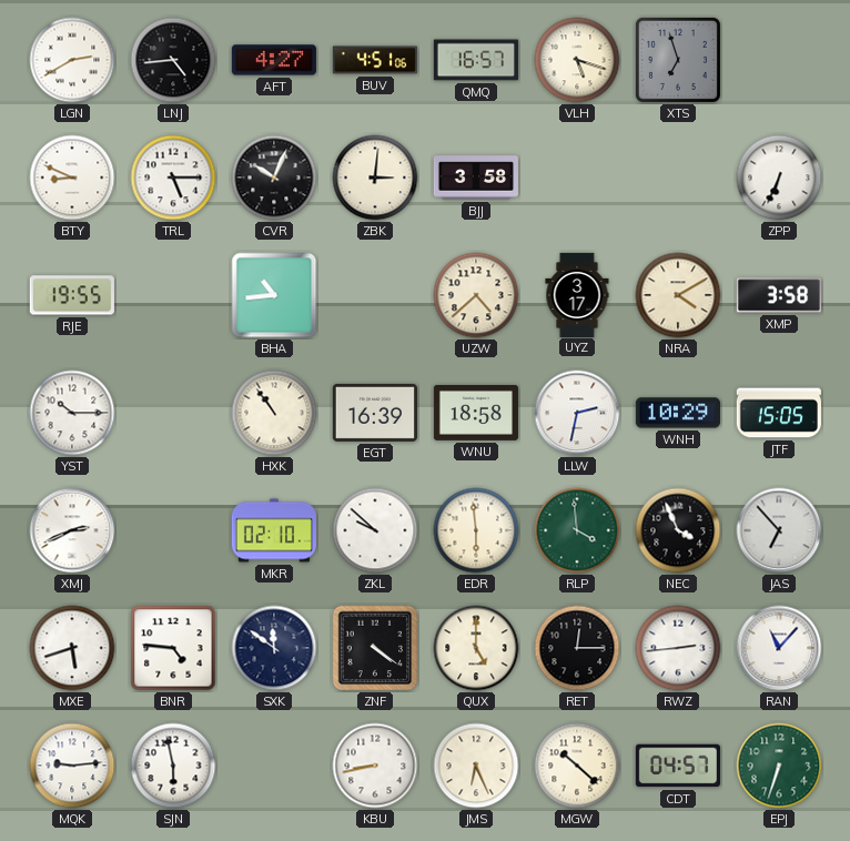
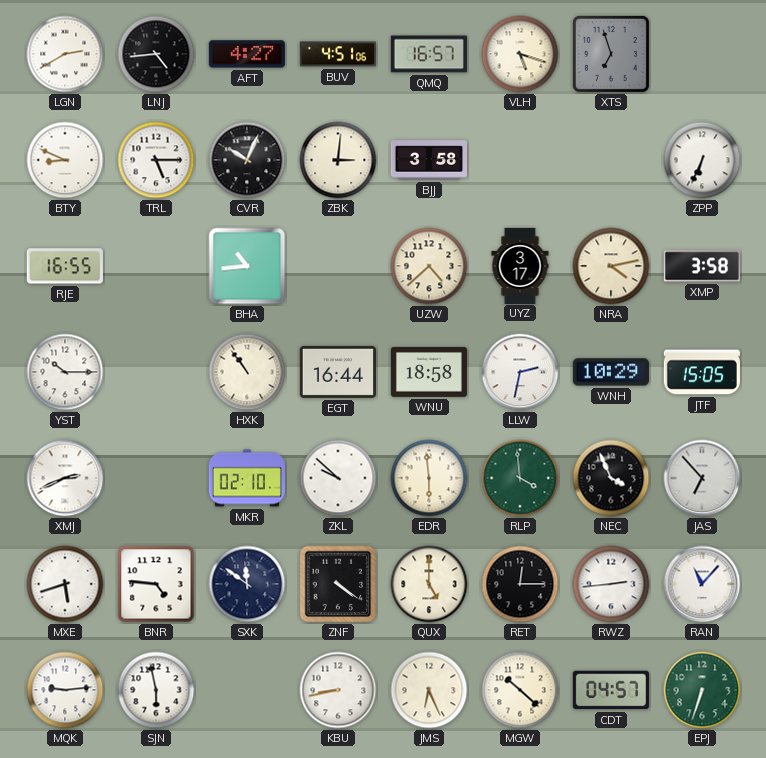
RJE: 19:55 -> 16:55
NRA: 4:10 -> 4:13
EGT: 16:39 -> 16:44
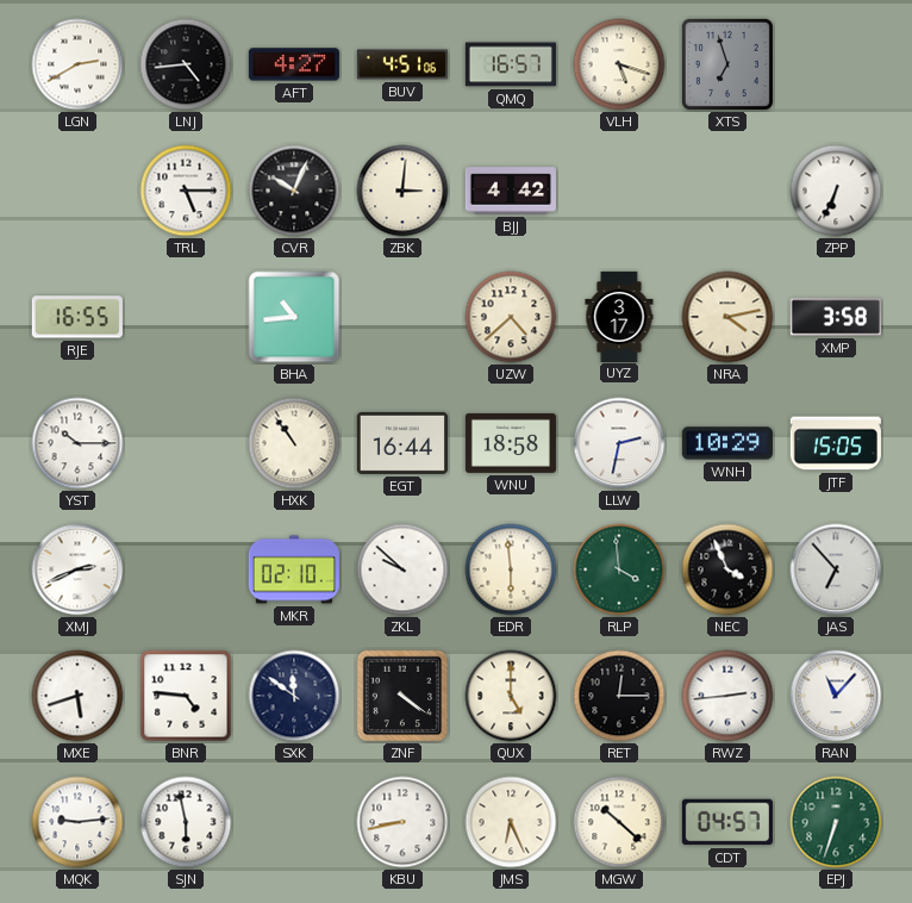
BTY: 8:49 -> none
BJJ: 3:58 -> 4:42
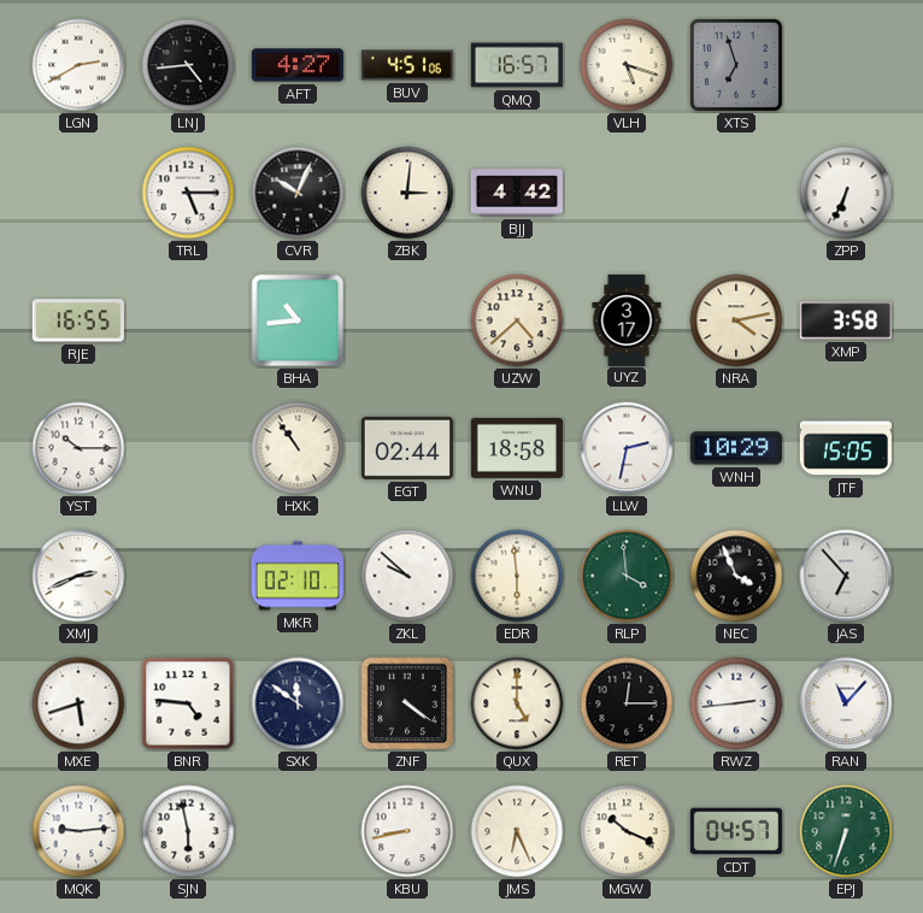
EGT: 16:44 -> 02:44
MGW: 10:22 -> 10:19
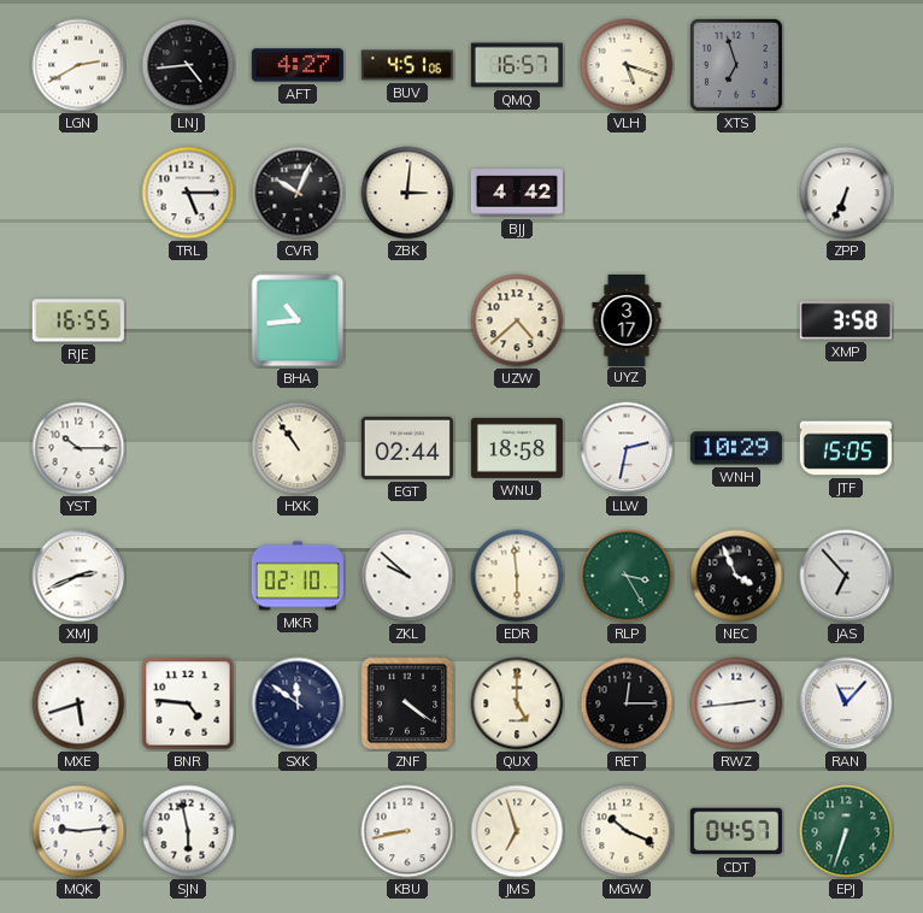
NRA: 4:13 -> none
RLP: 3:59 -> 3:25
JMS: 6:26 -> 6:57
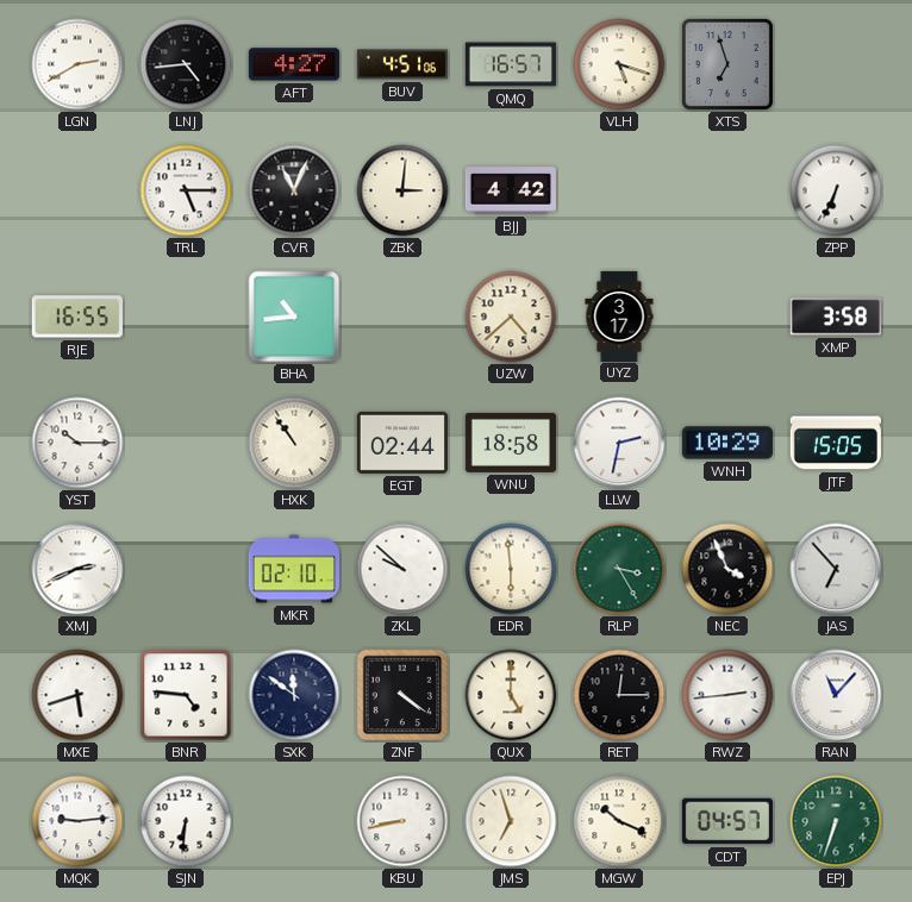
CVR: 10:04 -> 11:04
SJN: 5:58 -> 6:31
